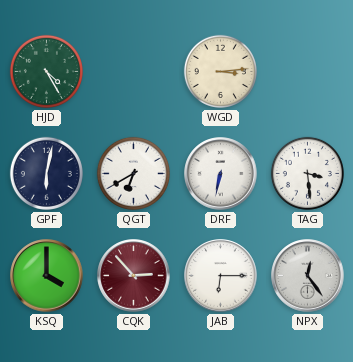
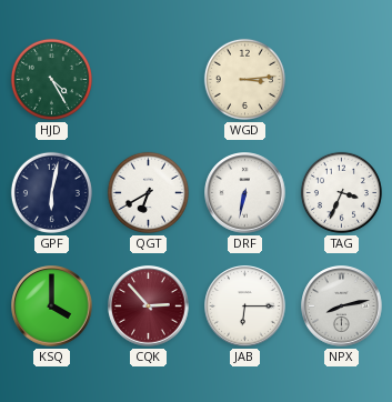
TAG: 3:29 -> 3:34
NPX: 12:24 -> 8:13
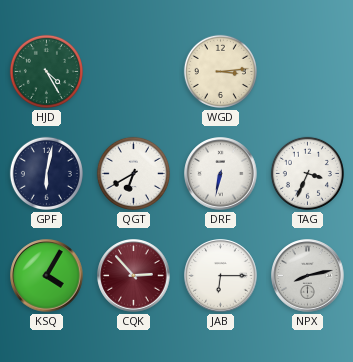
KSQ: 4:00 -> 4:05
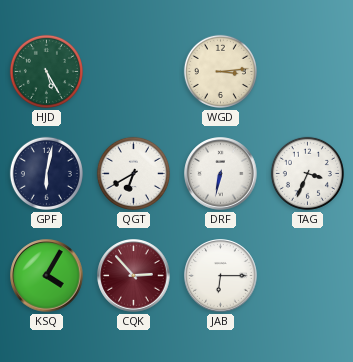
HJD: 4:25 -> 5:25
NPX: 8:13 -> none
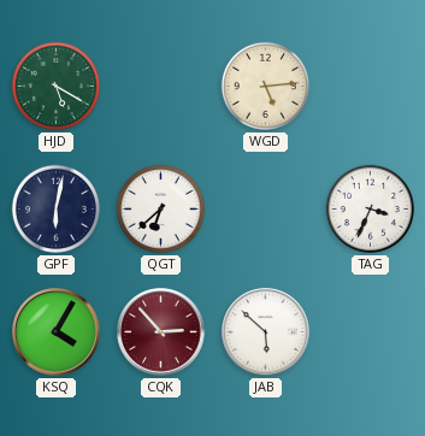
HJD: 5:25 -> 5:20
WGD: 3:14 -> 5:14
QGT: 6:40 -> 6:38
DRF: 6:32 -> none
JAB: 6:15 -> 5:52
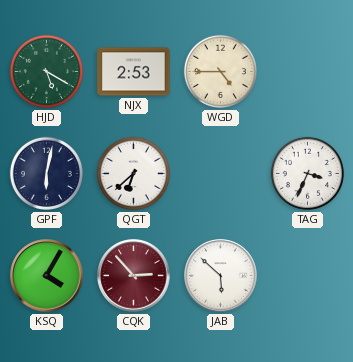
NJX: none -> 2:53
WGD: 5:14 -> 4:45
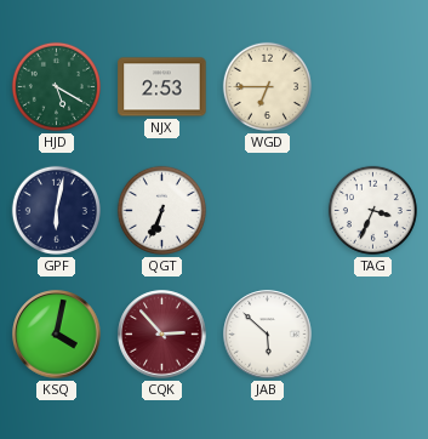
WGD: 4:45 -> 6:45
QGT: 6:38 -> 6:34
KSQ: 4:05 -> 4:02
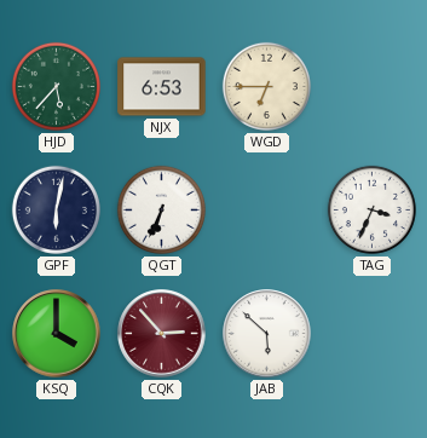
HJD: 5:20 -> 5:37
NJX: 2:53 -> 6:53
KSQ: 4:02 -> 4:00
